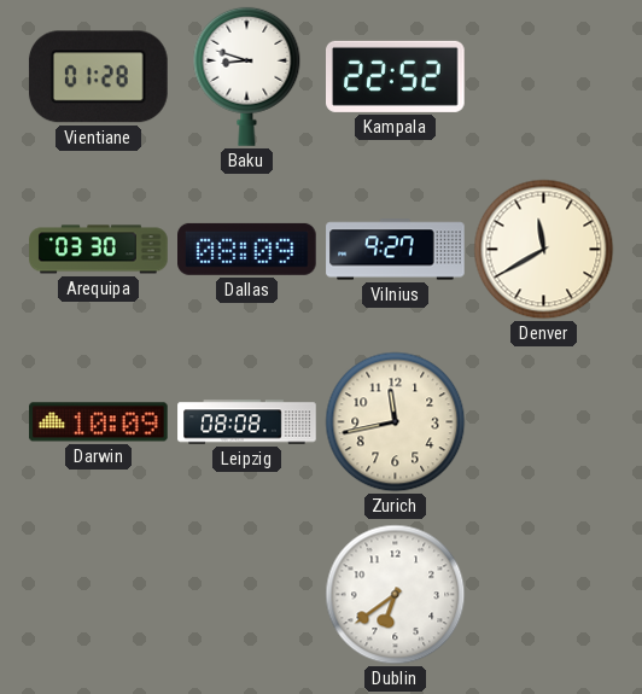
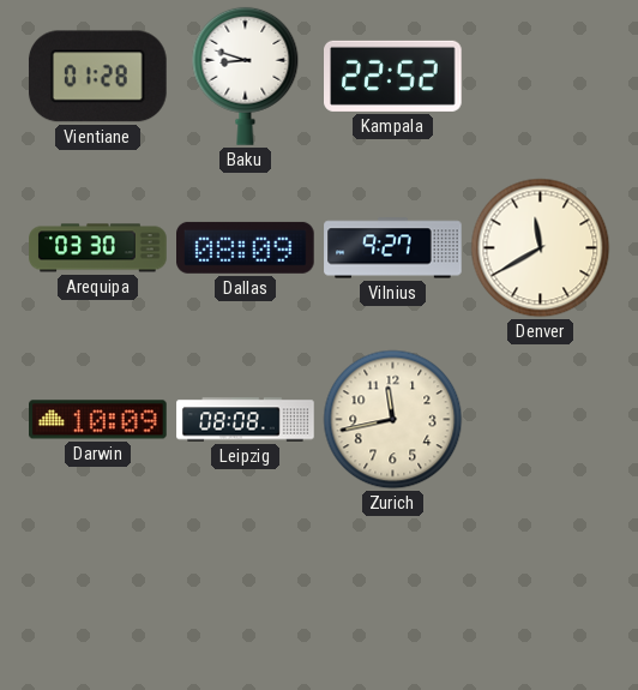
Dublin: 6:39 -> none
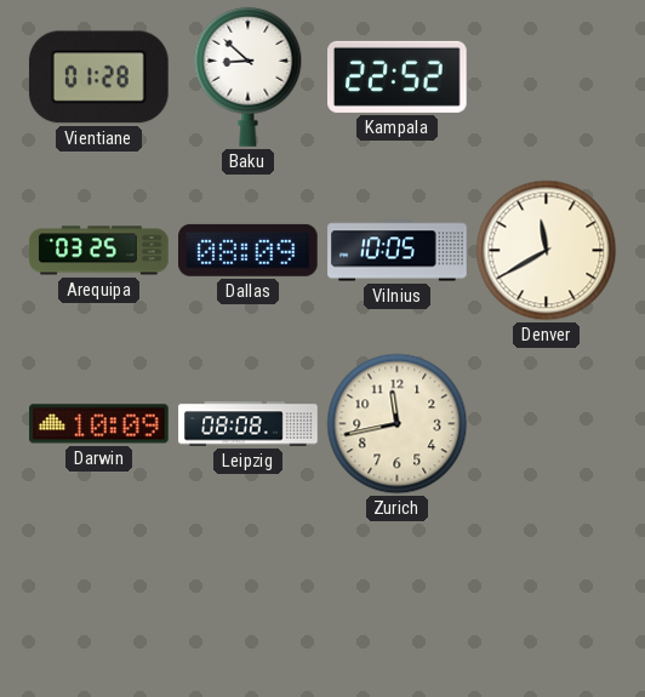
Baku: 8:48 -> 8:52
Arequipa: 03:30 -> 03:25
Vilnius: 9:27 -> 10:05
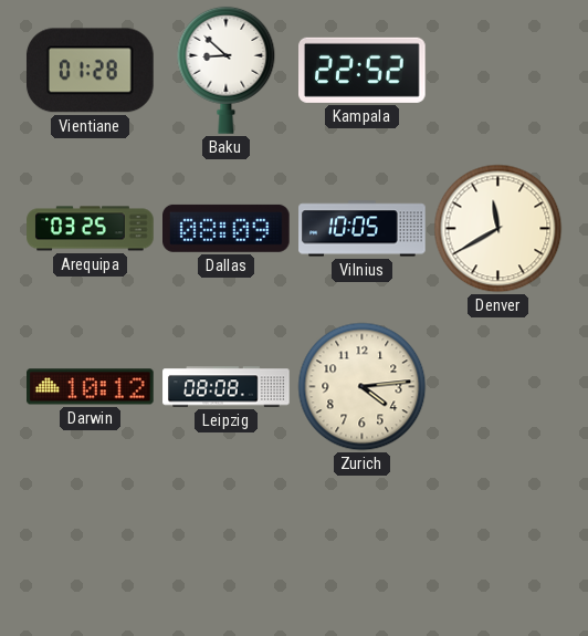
Darwin: 10:09 -> 10:12
Zurich: 11:43 -> 4:14
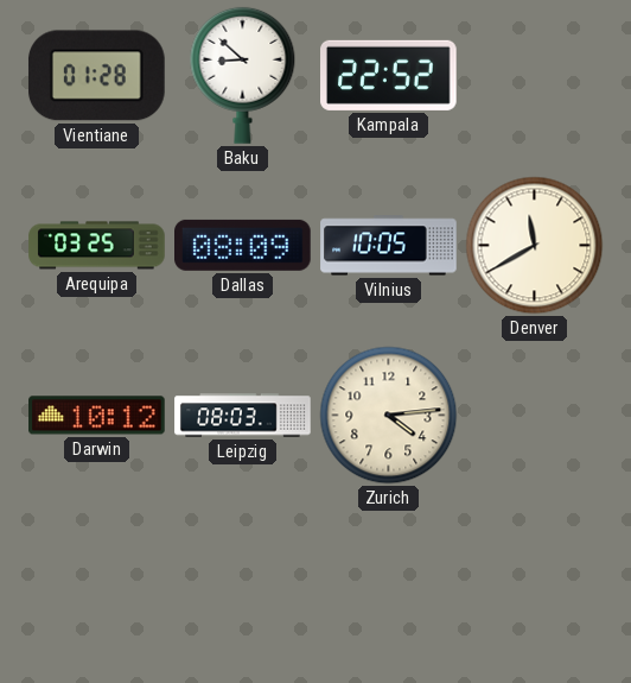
Leipzig: 08:08 -> 08:03
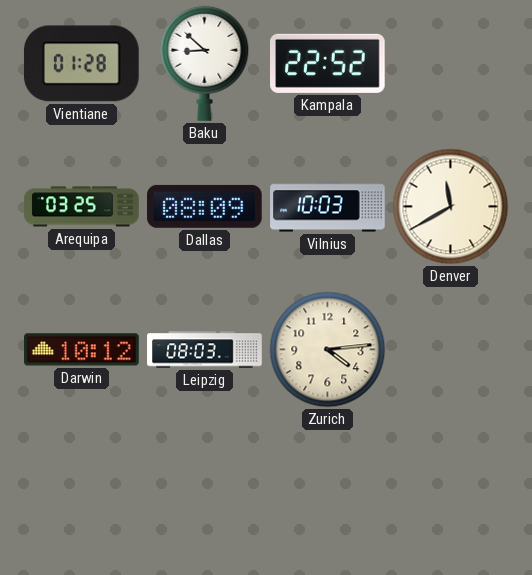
Vilnius: 10:05 -> 10:03
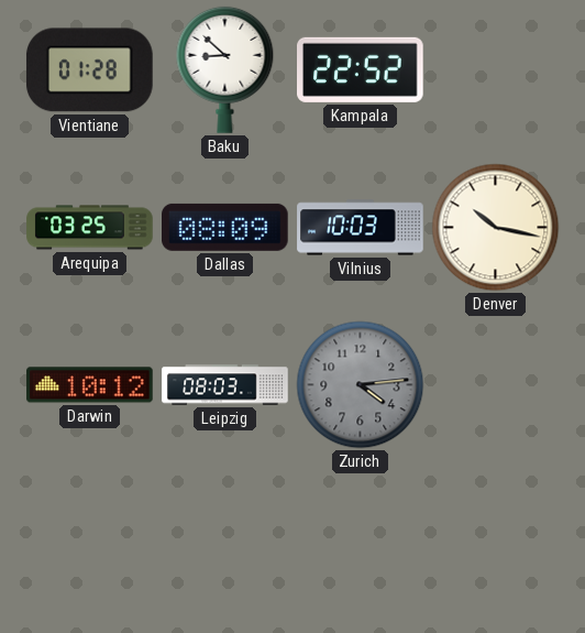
Denver: 11:40 -> 10:17
Zurich dial: cream -> grey
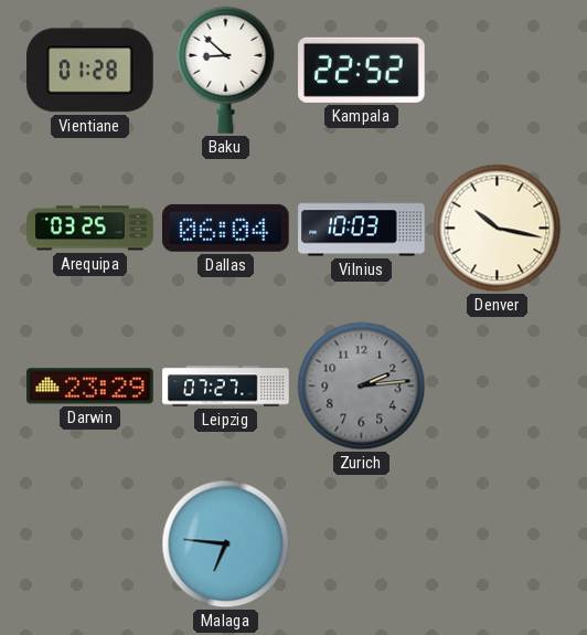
Dallas: 08:09 -> 06:04
Darwin: 10:12 -> 23:29
Leipzig: 08:03 -> 07:27
Zurich: 4:14 -> 2:14
Malaga: none -> 6:46
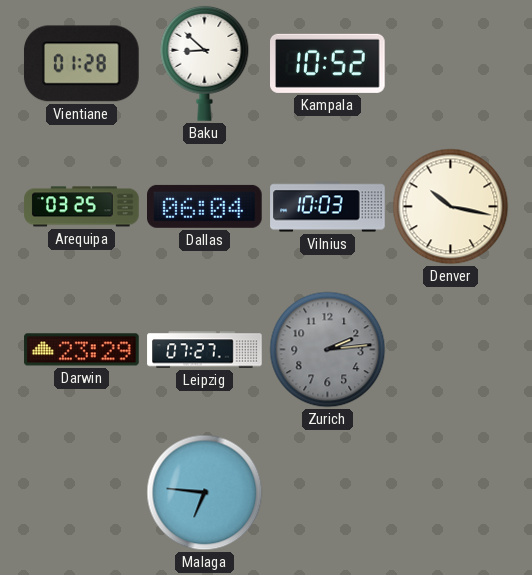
Kampala: 22:52 -> 10:52
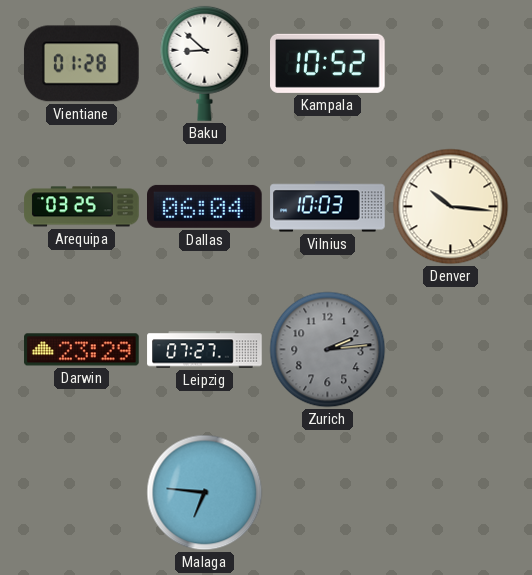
Denver: 10:17 -> 10:16
